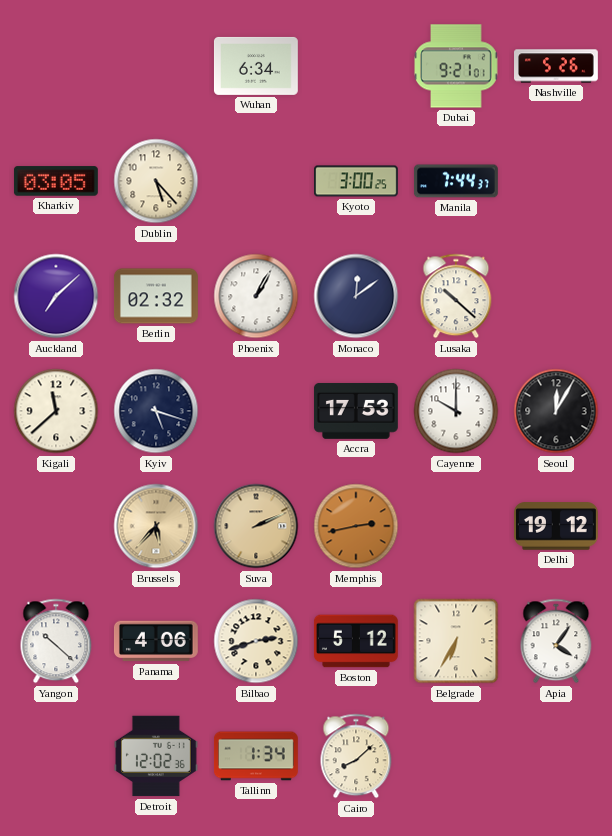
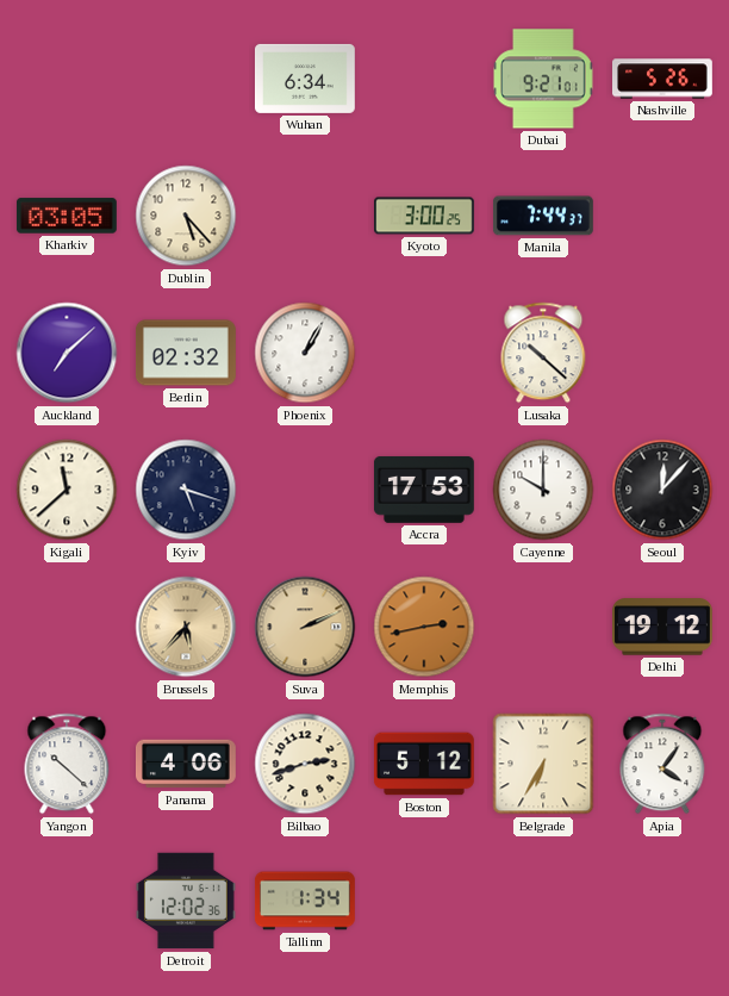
Monaco: 12:09 -> none
Seoul: 12:05 -> 12:07
Cairo: 8:08 -> none
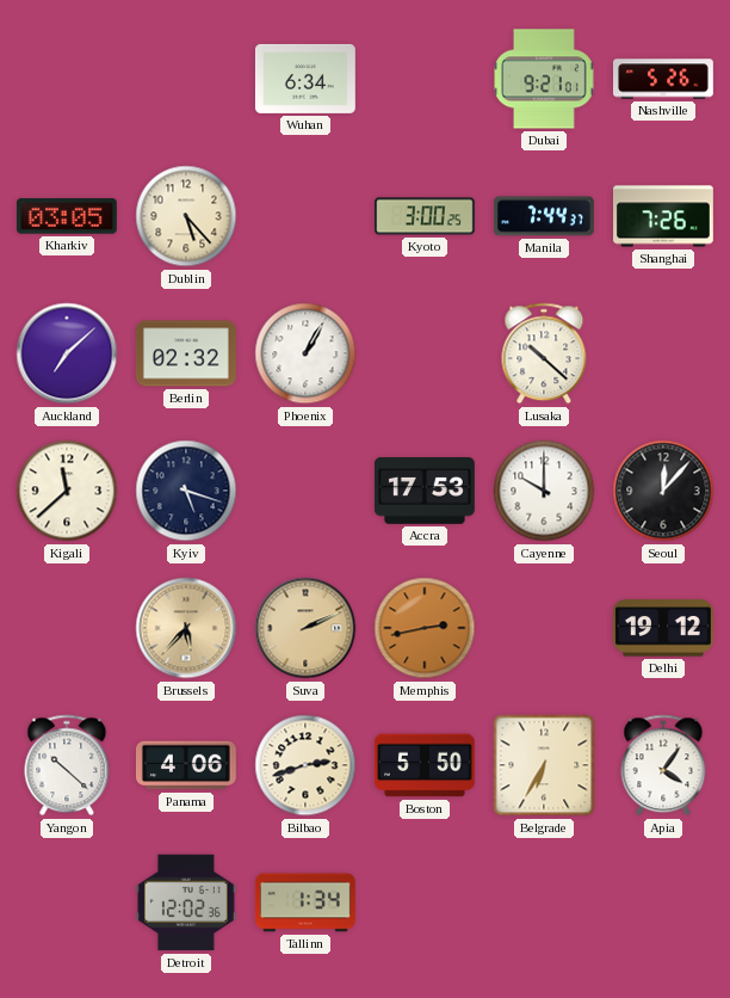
Shanghai: none -> 7:26
Boston: 5:12 -> 5:50
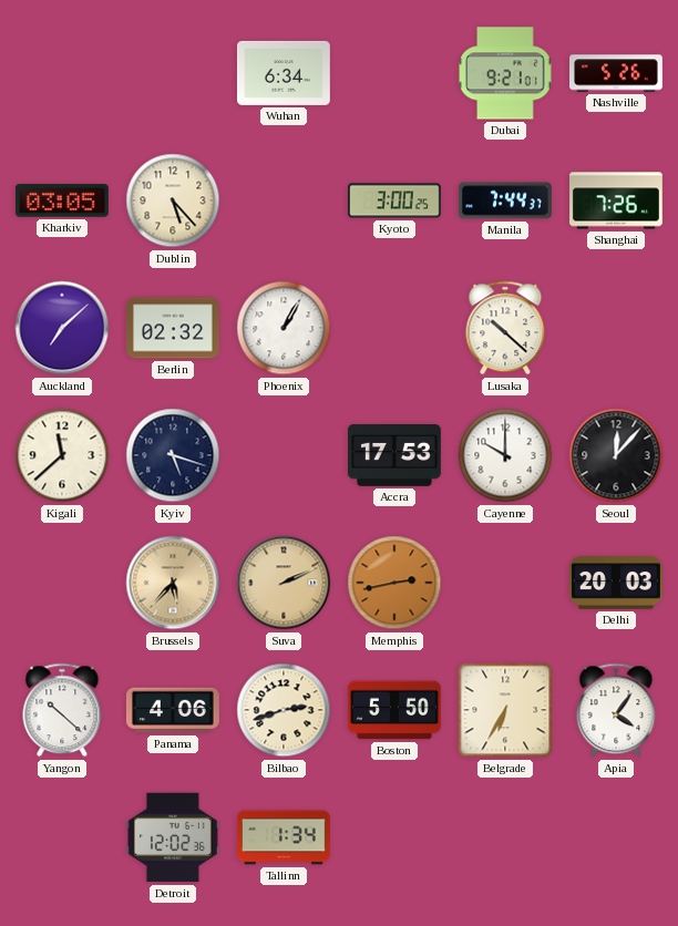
Delhi: 19:12 -> 20:03
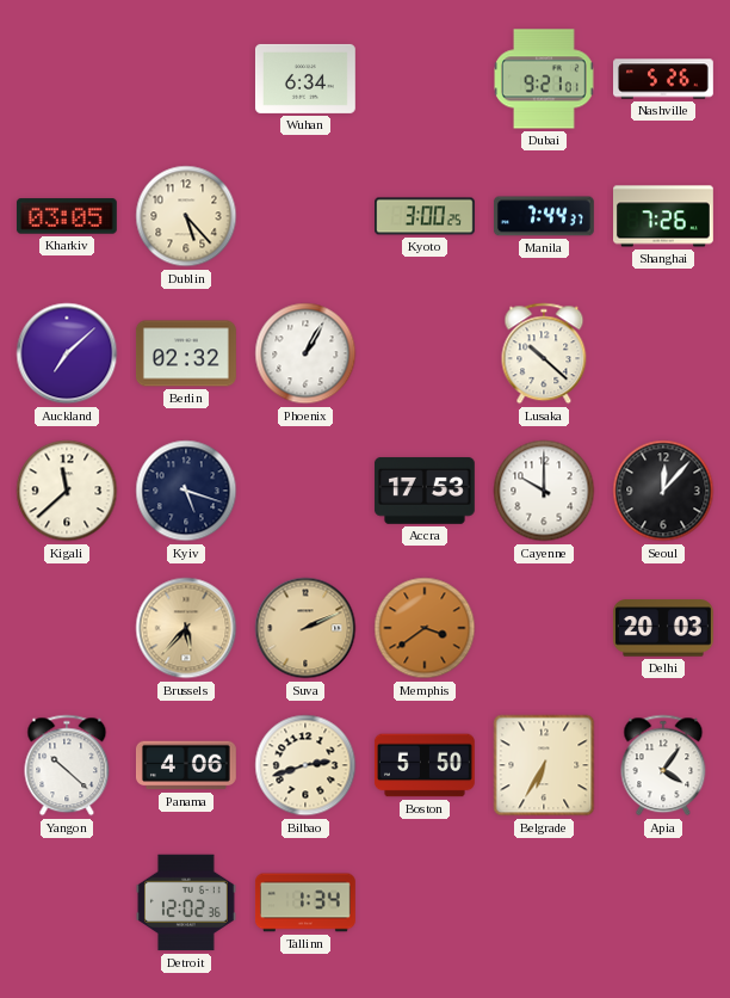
Memphis: 2:43 -> 3:39
